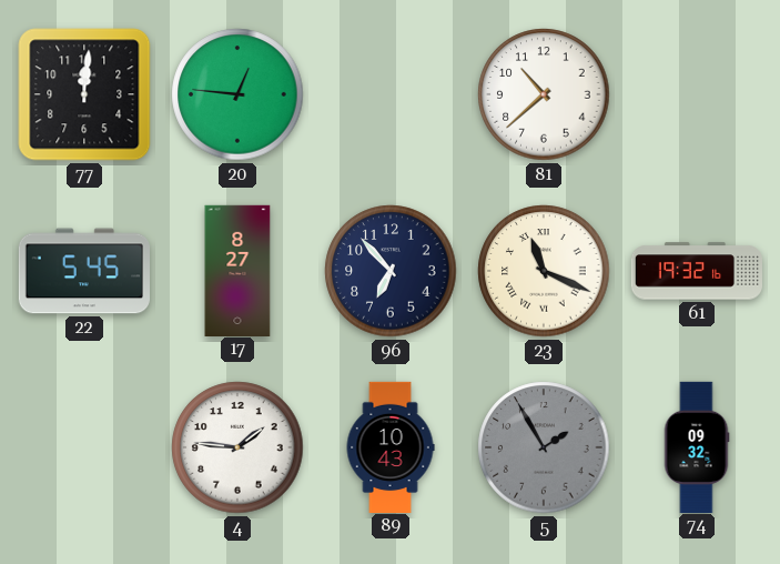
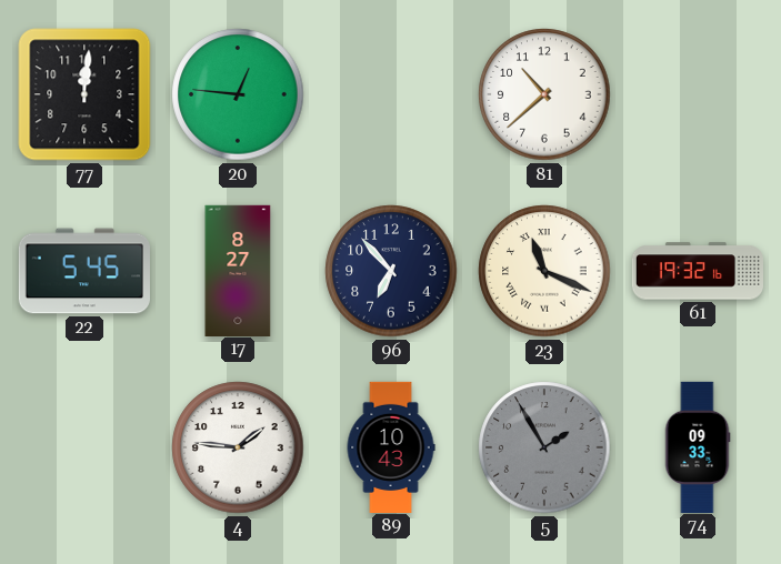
74: 09:32 -> 09:33
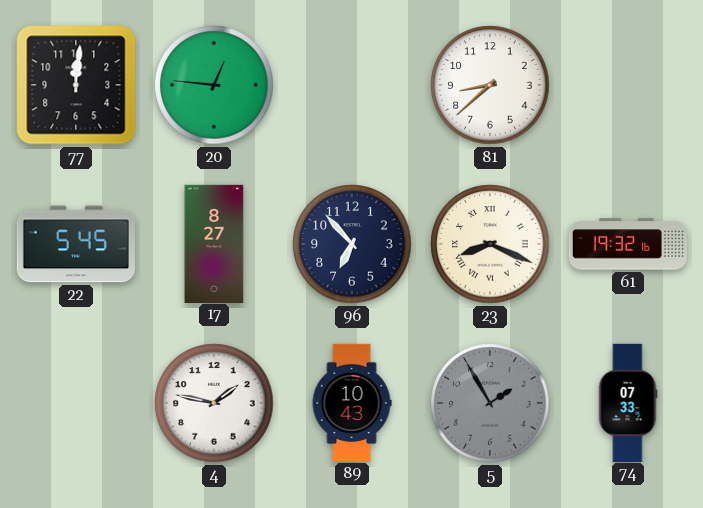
81: 10:38 -> 8:38
23: 11:19 -> 8:19
4: 1:46 -> 1:47
74: 09:33 -> 07:33
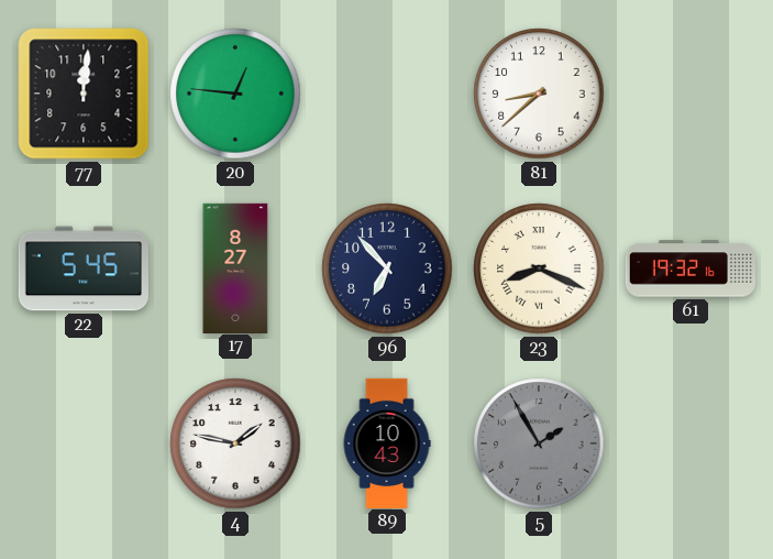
74: 07:33 -> none
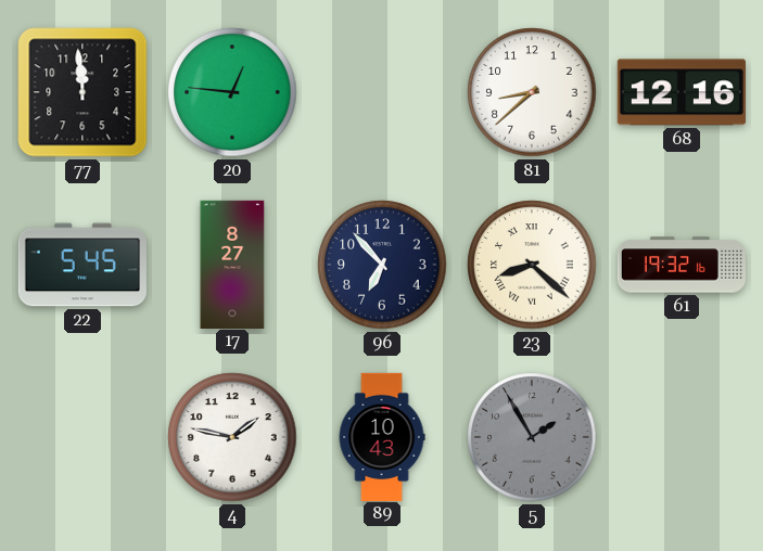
77: 12:01 -> 11:59
68: none -> 12:16
23: 8:19 -> 8:22
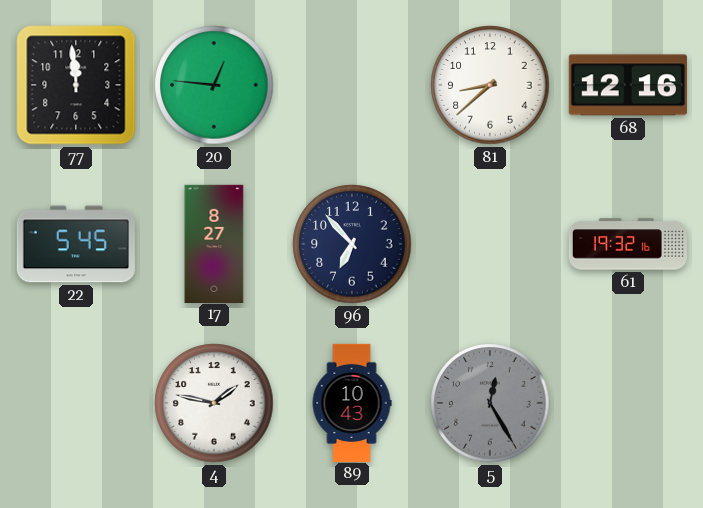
23: 8:22 -> none
5: 1:55 -> 12:25
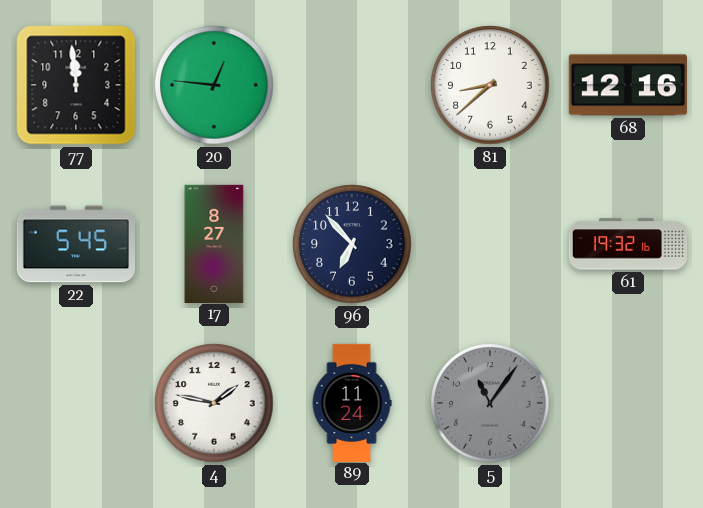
89: 10:43 -> 11:24
5: 12:25 -> 11:06
